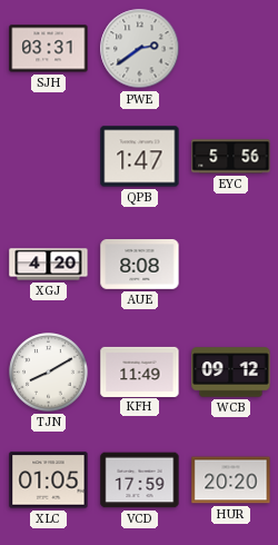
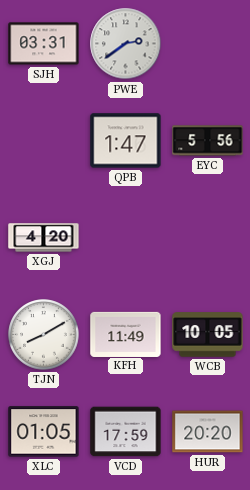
AUE: 8:08 -> none
WCB: 09:12 -> 10:05
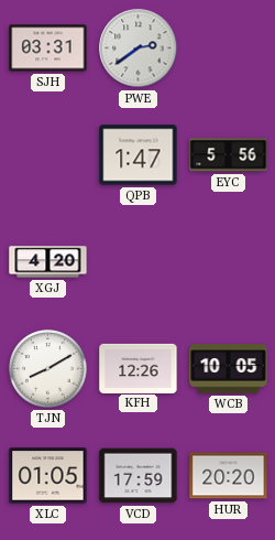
KFH: 11:49 -> 12:26
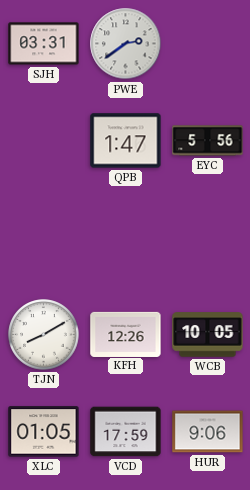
XGJ: 4:20 -> none
HUR: 20:20 -> 9:06
